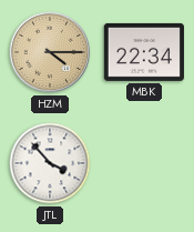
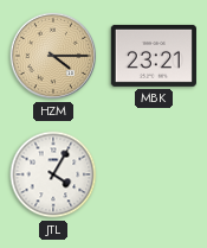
MBK: 22:34 -> 23:21
JTL: 3:53 -> 4:05
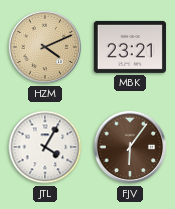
HZM: 4:15 -> 4:11
FJV: none -> 6:06
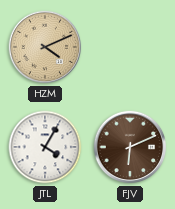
MBK: 23:21 -> none
FJV: 6:06 -> 6:11
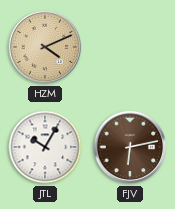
JTL: 4:05 -> 10:05
FJV: 6:11 -> 6:13
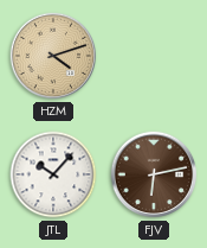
HZM: 4:11 -> 4:12
JTL: 10:05 -> 10:07
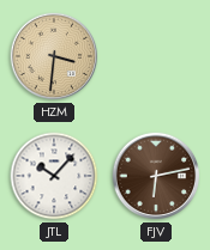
HZM: 4:12 -> 3:31
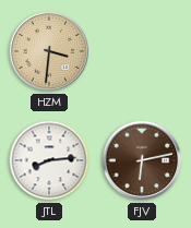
JTL: 10:07 -> 8:14
